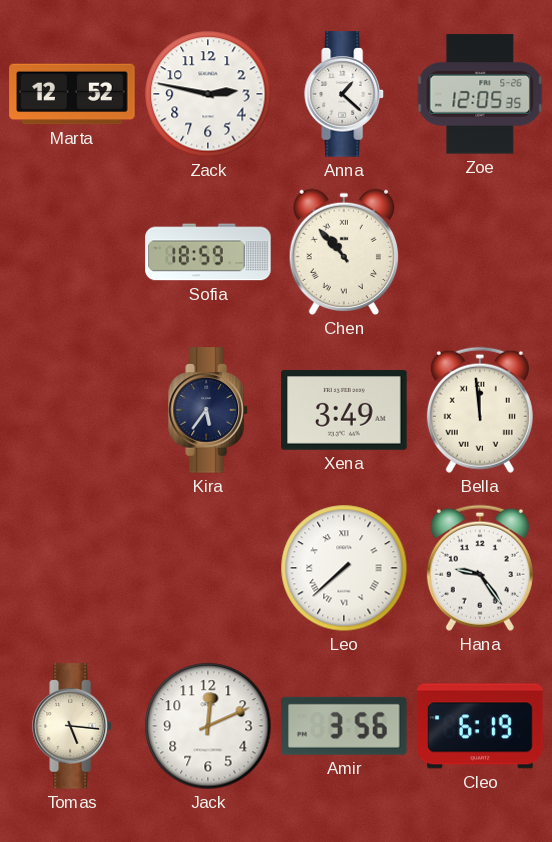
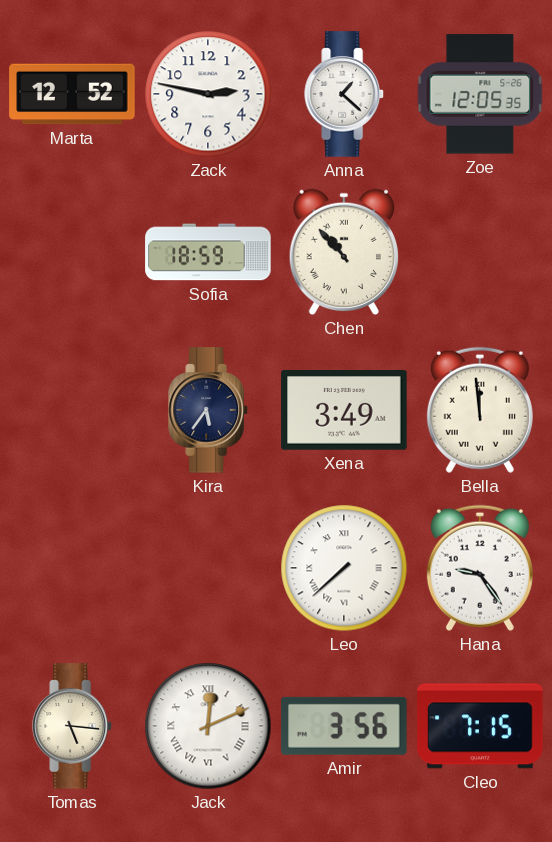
Jack numerals: Arabic -> Roman
Cleo: 6:19 -> 7:15
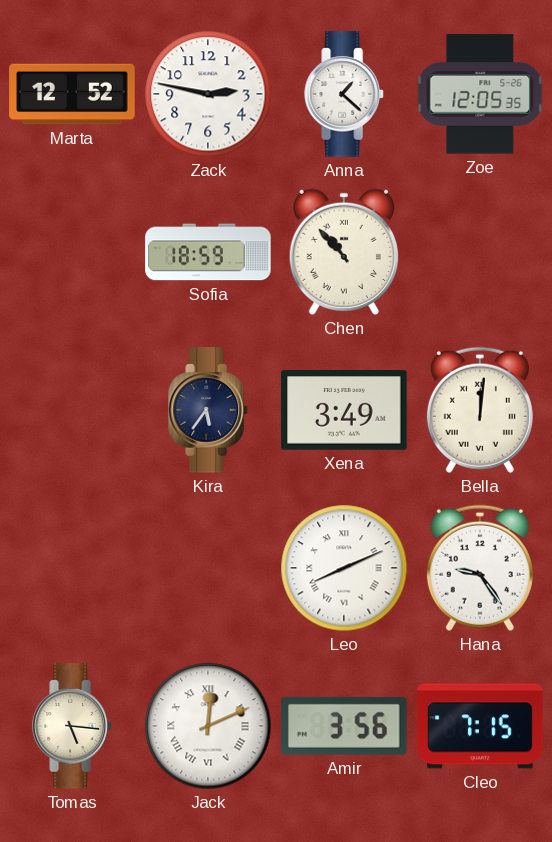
Bella: 11:59 -> 12:01
Leo: 7:38 -> 8:11
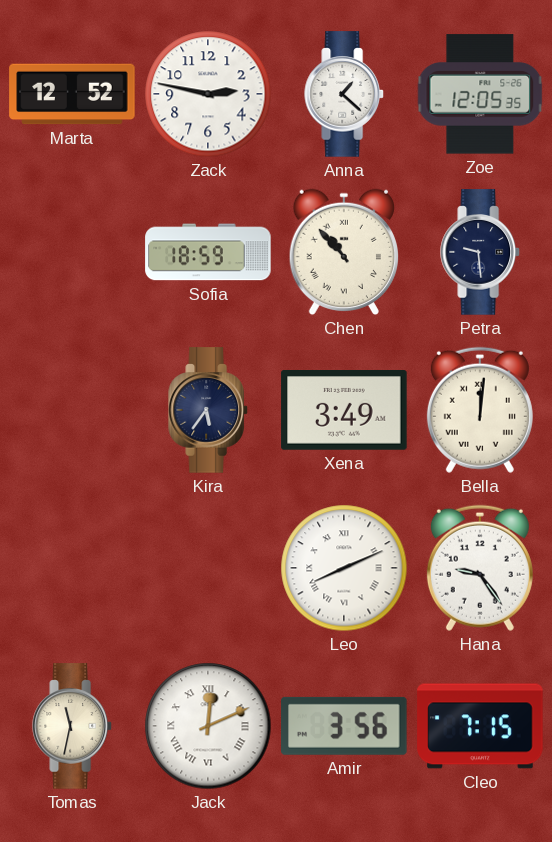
Petra: none -> 9:29
Tomas: 5:16 -> 11:32
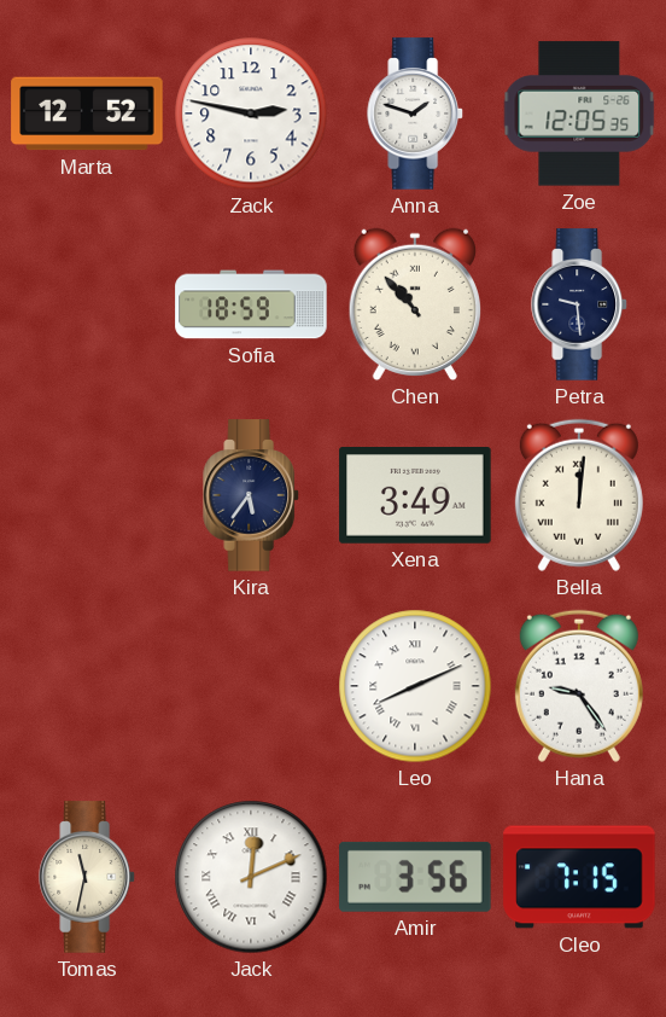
Anna: 1:22 -> 1:48
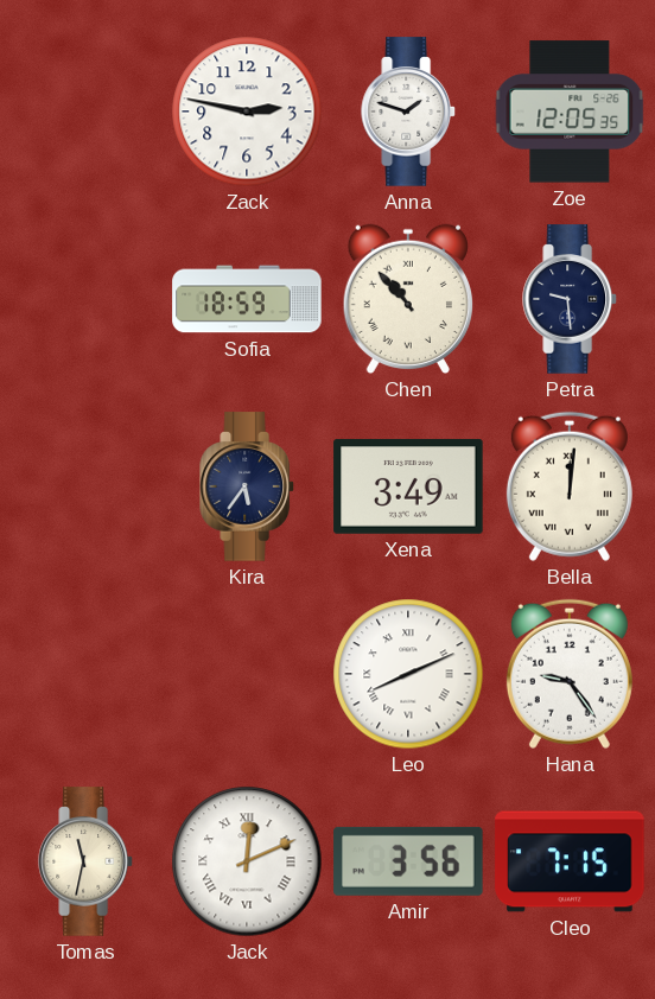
Marta: 12:52 -> none
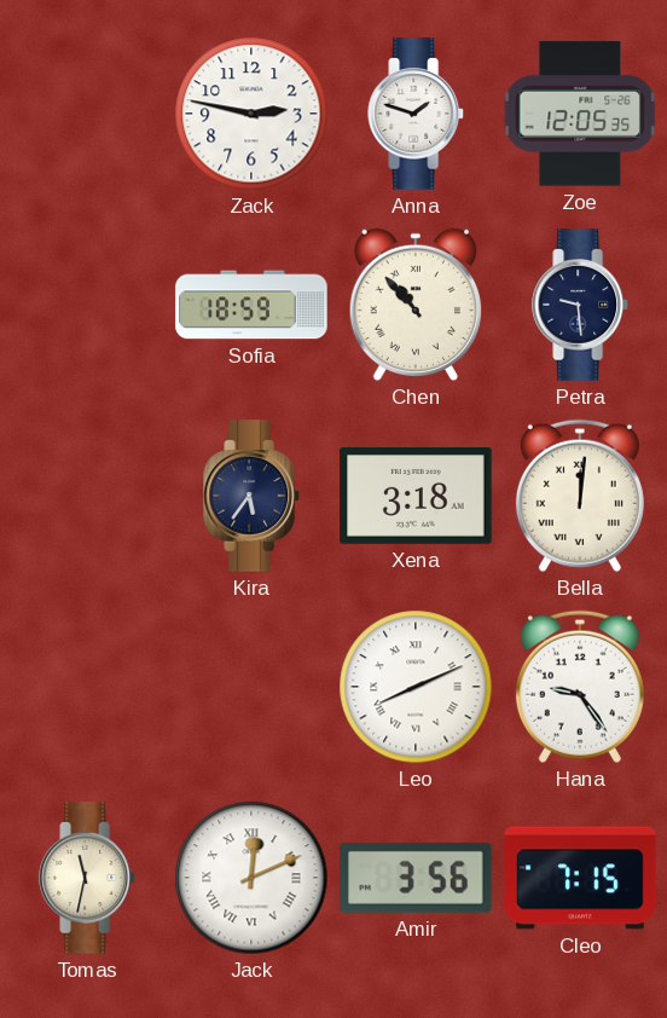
Xena: 3:49 -> 3:18
